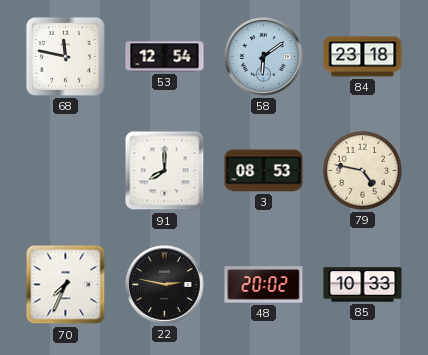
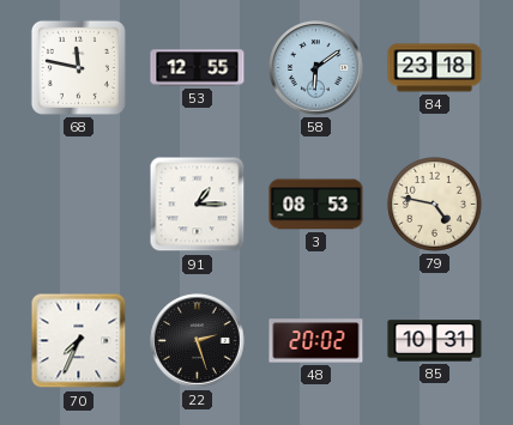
53: 12:54 -> 12:55
91: 8:00 -> 1:15
22: 2:47 -> 2:27
85: 10:33 -> 10:31
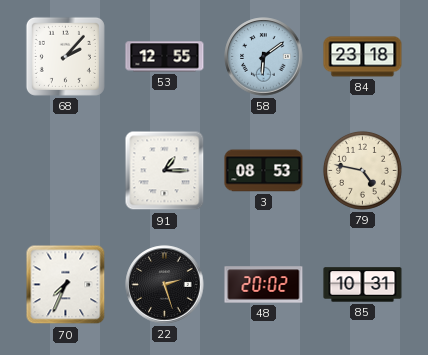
68: 11:47 -> 2:07
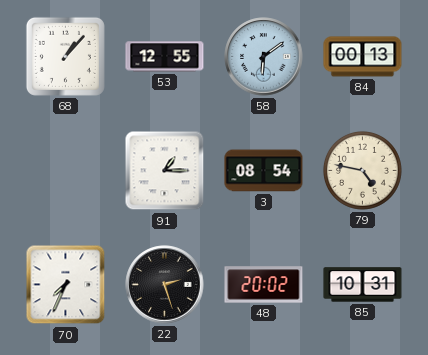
68: 2:07 -> 1:07
84: 23:18 -> 00:13
3: 08:53 -> 08:54
